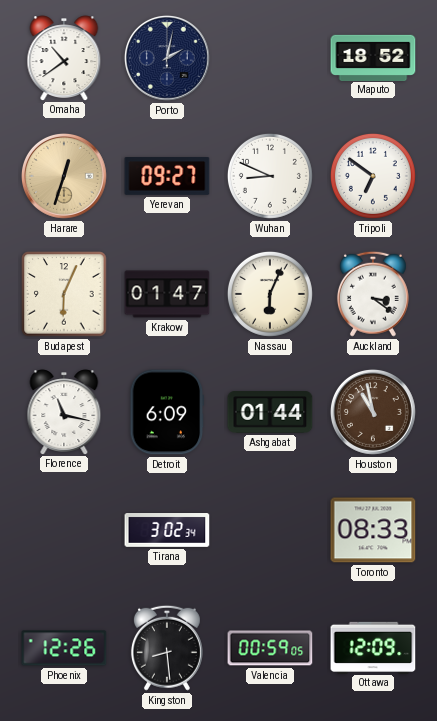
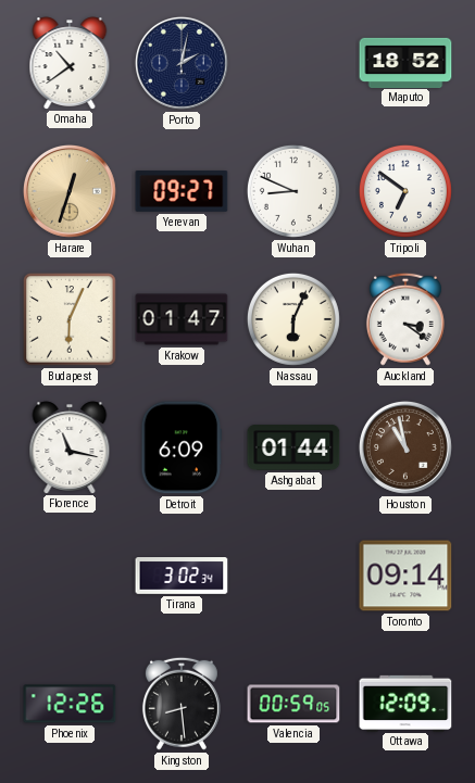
Toronto: 08:33 -> 09:14
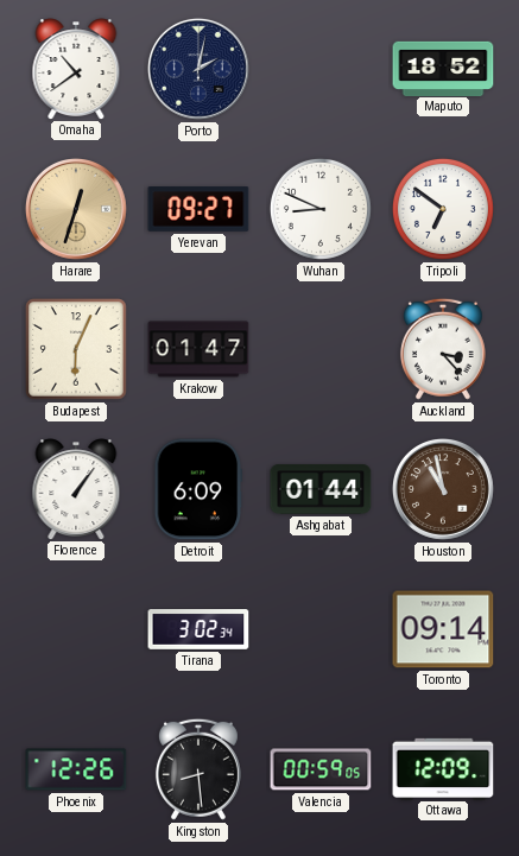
Nassau: 6:04 -> none
Auckland: 3:21 -> 3:23
Florence: 11:17 -> 1:06
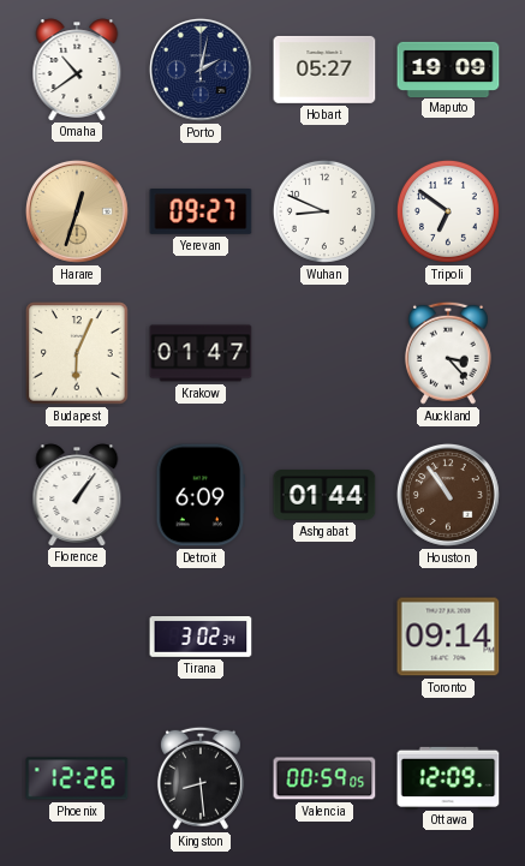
Hobart: none -> 05:27
Maputo: 18:52 -> 19:09
Houston: 10:58 -> 10:54
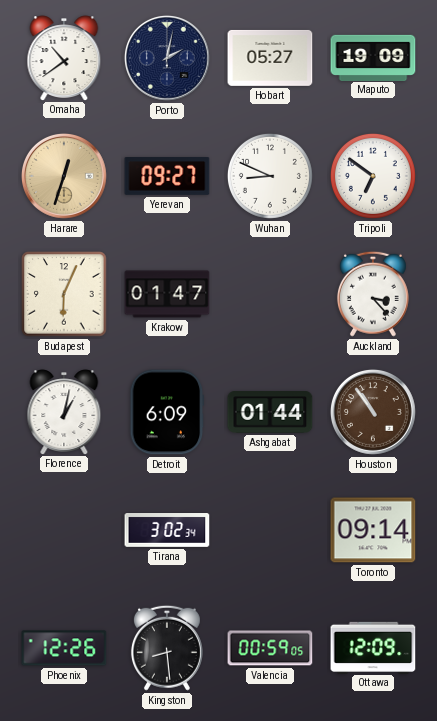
Florence: 1:06 -> 1:02
